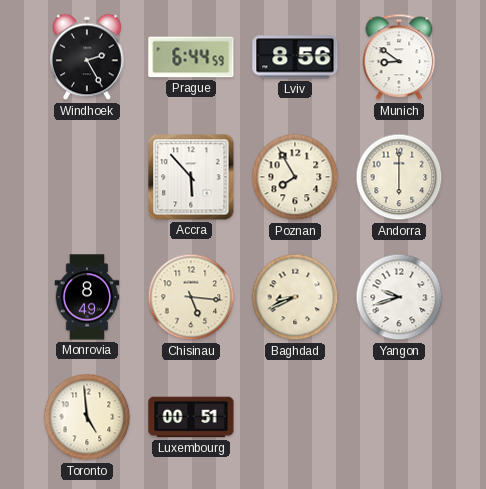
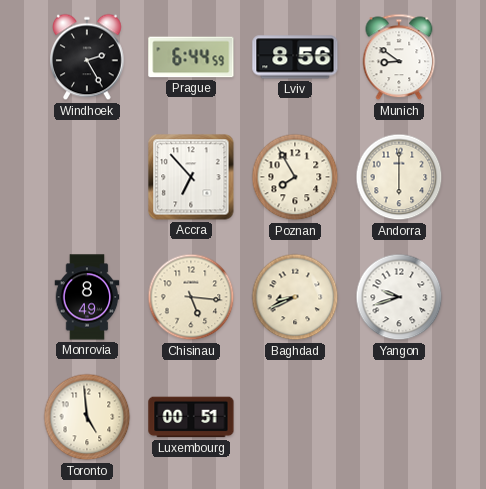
Accra: 5:53 -> 6:53
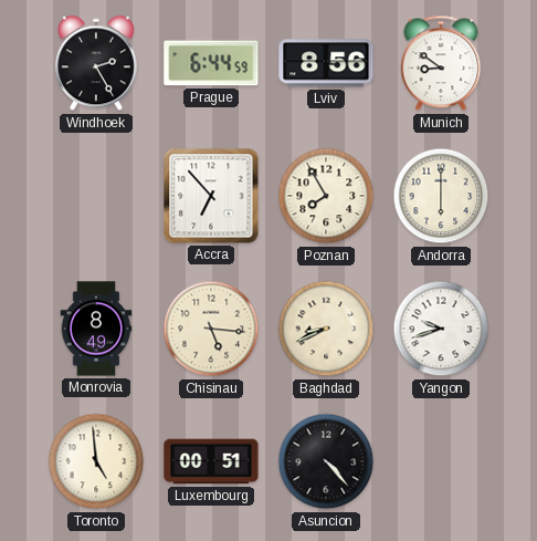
Asuncion: none -> 4:23
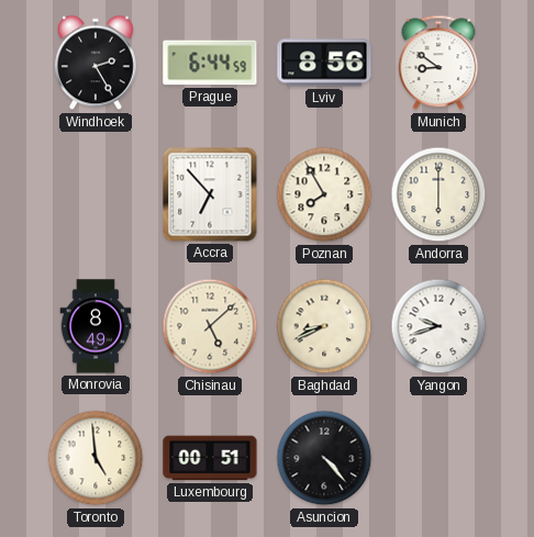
Chisinau: 5:16 -> 5:08
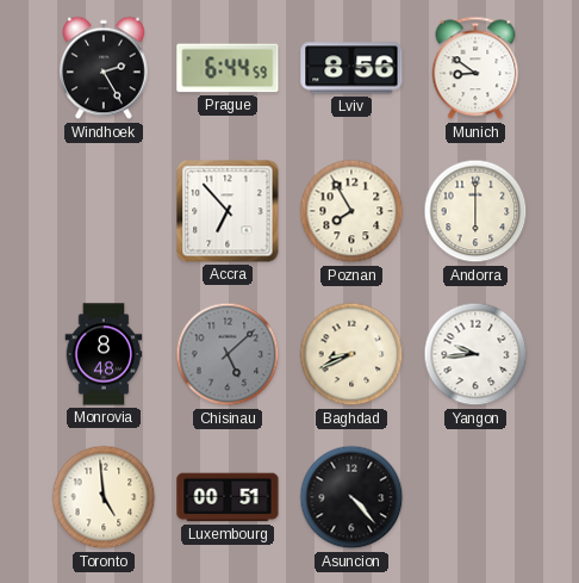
Monrovia: 8:49 -> 8:48
Chisinau dial: cream -> grey
Yangon: 9:42 -> 9:44
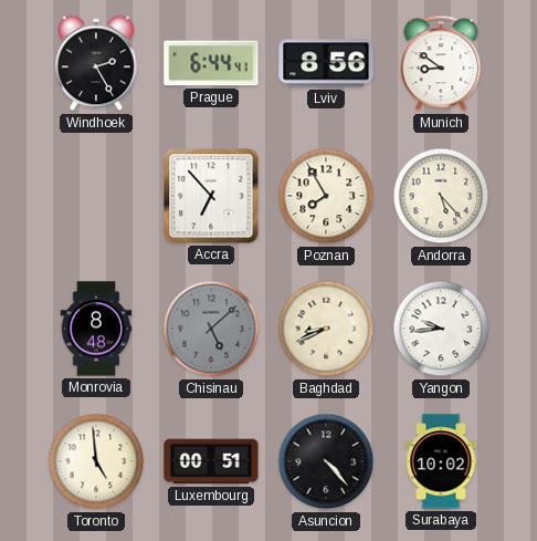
Prague: 6:44:59 -> 6:44:41
Andorra: 6:00 -> 5:23
Surabaya: none -> 10:02
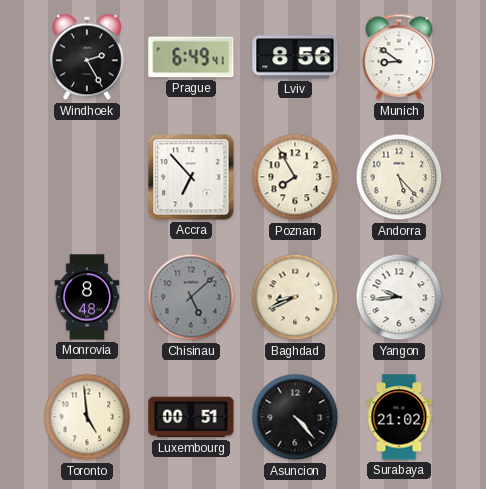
Prague: 6:44 -> 6:49
Surabaya: 10:02 -> 21:02
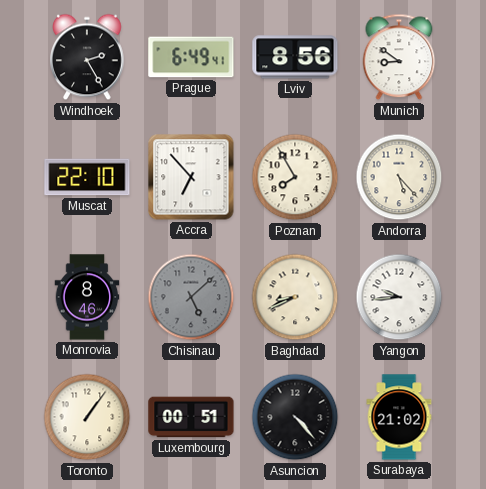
Muscat: none -> 22:10
Monrovia: 8:48 -> 8:46
Toronto: 4:59 -> 1:06
